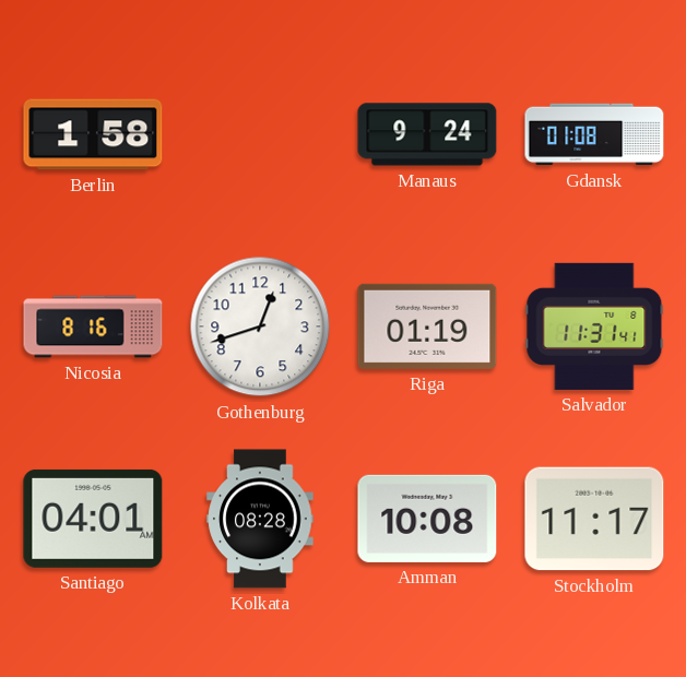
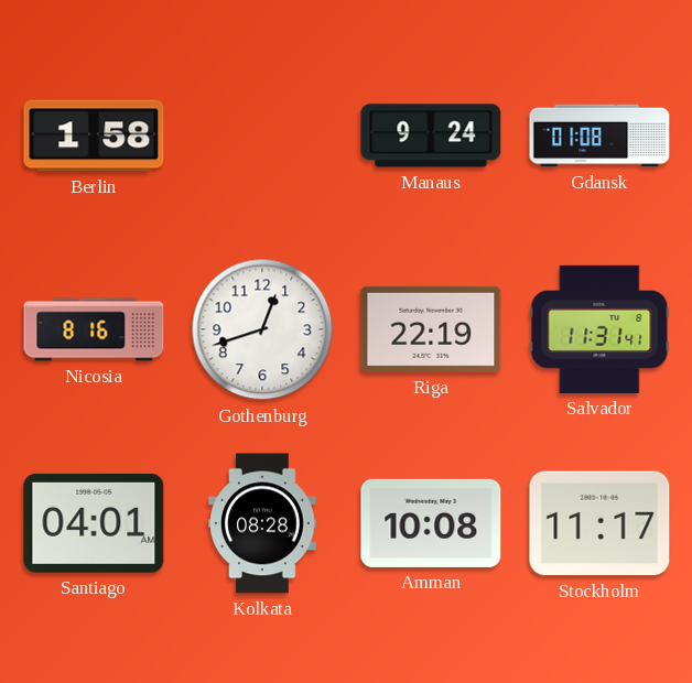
Riga: 01:19 -> 22:19
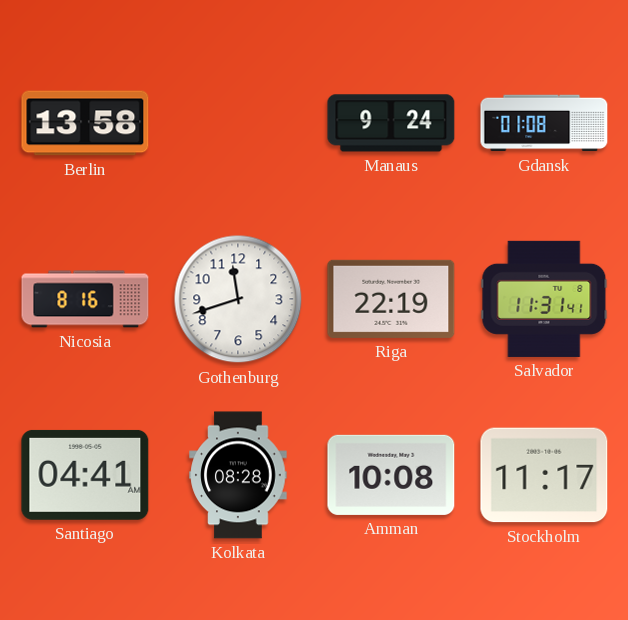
Berlin: 1:58 -> 13:58
Gothenburg: 12:42 -> 11:42
Santiago: 04:01 -> 04:41
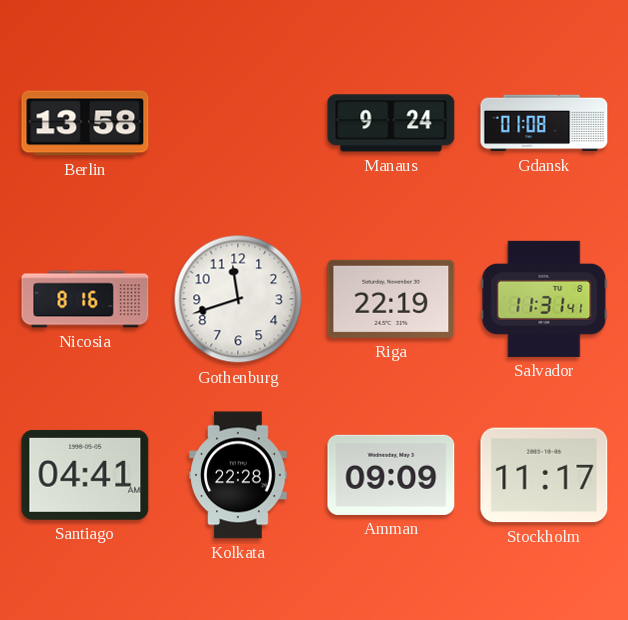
Kolkata: 08:28 -> 22:28
Amman: 10:08 -> 09:09
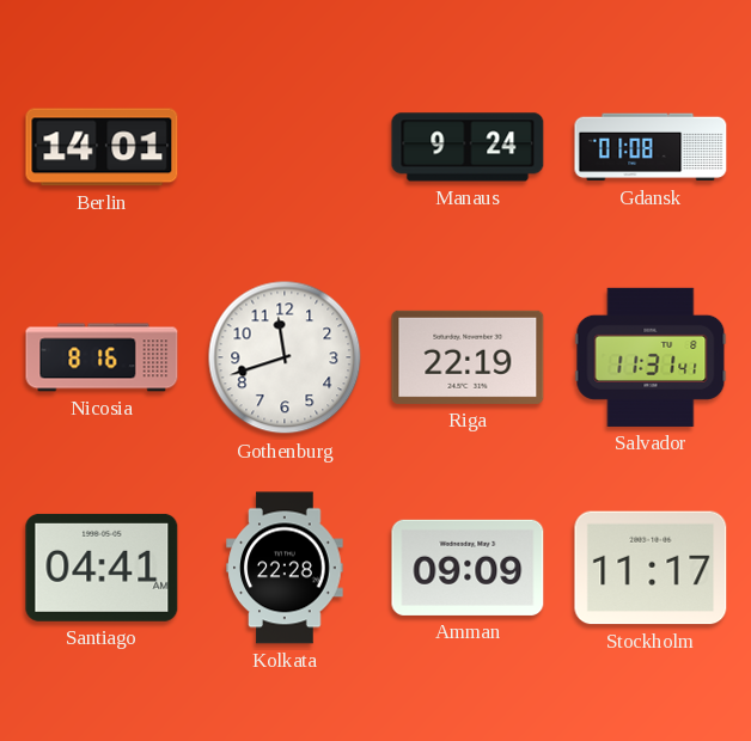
Berlin: 13:58 -> 14:01
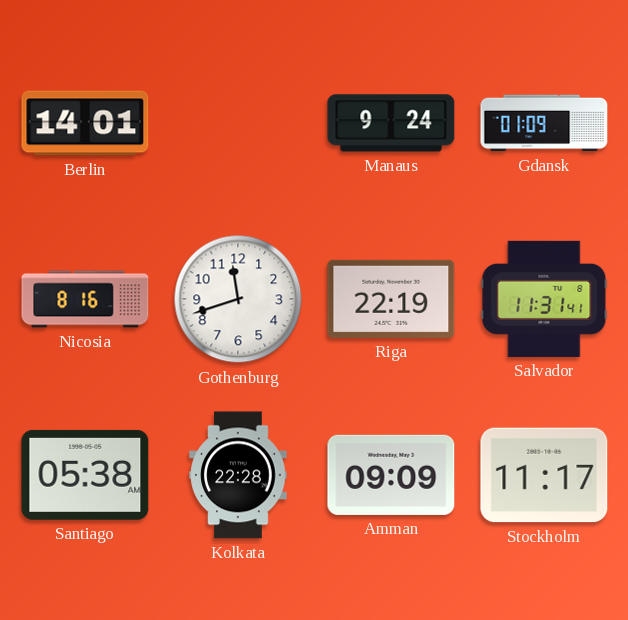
Gdansk: 01:08 -> 01:09
Santiago: 04:41 -> 05:38
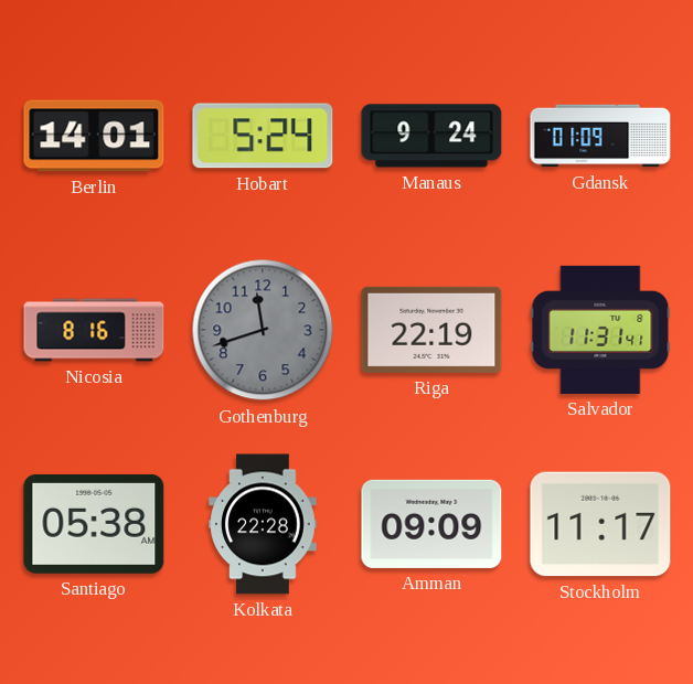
Hobart: none -> 5:24
Gothenburg dial: white -> grey
